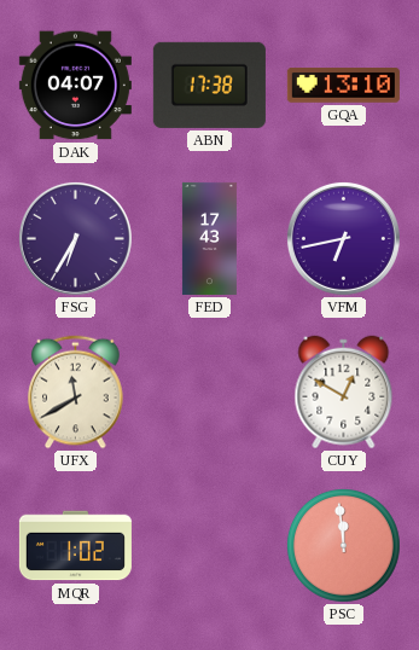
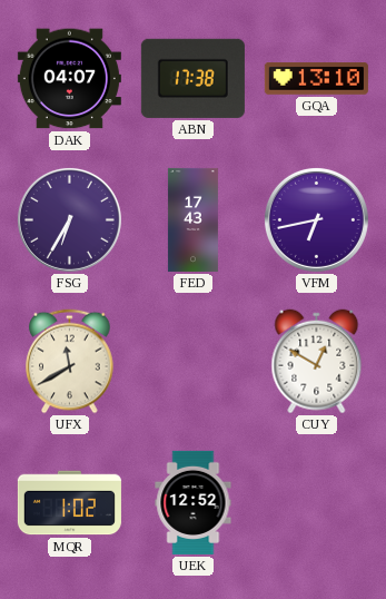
UEK: none -> 12:52
PSC: 11:59 -> none
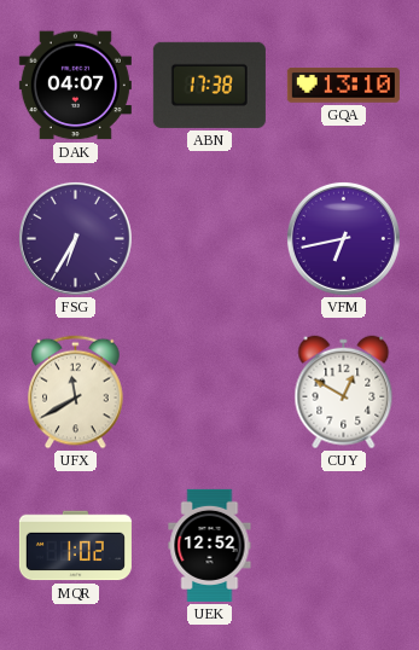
FED: 17:43 -> none
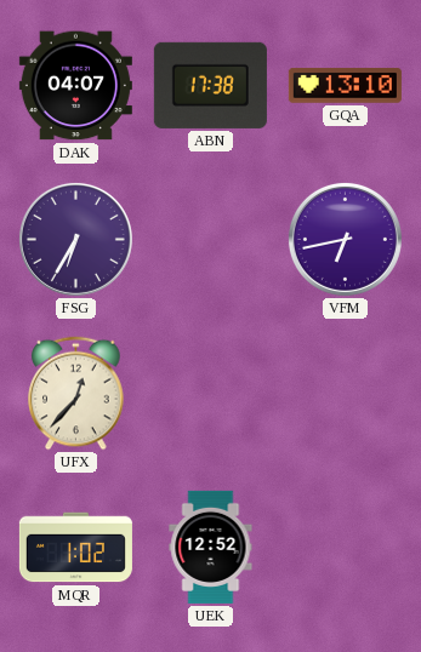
UFX: 11:40 -> 12:37
CUY: 12:50 -> none
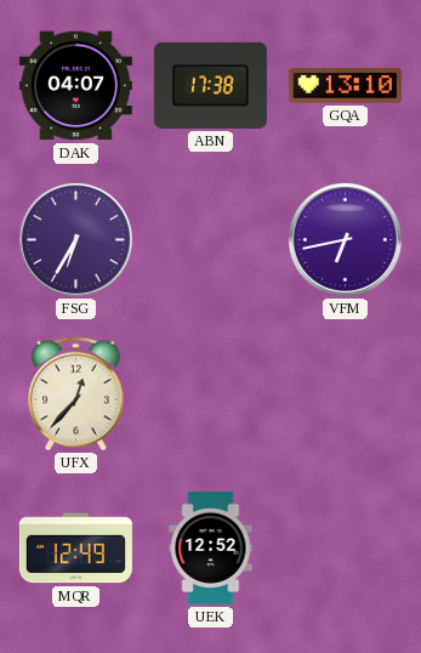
MQR: 1:02 -> 12:49
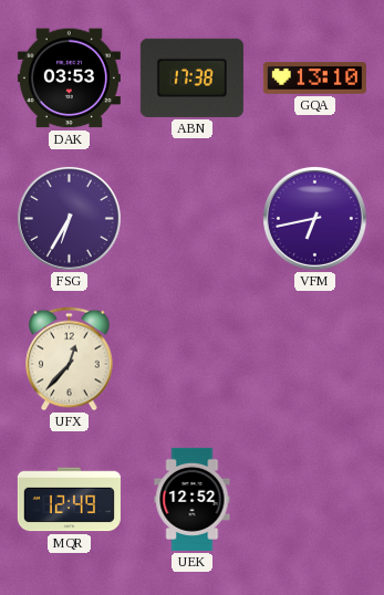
DAK: 04:07 -> 03:53
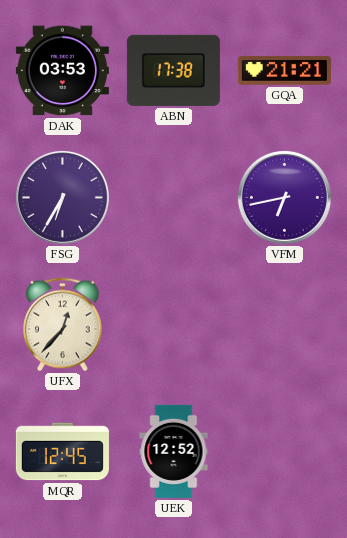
GQA: 13:10 -> 21:21
MQR: 12:49 -> 12:45
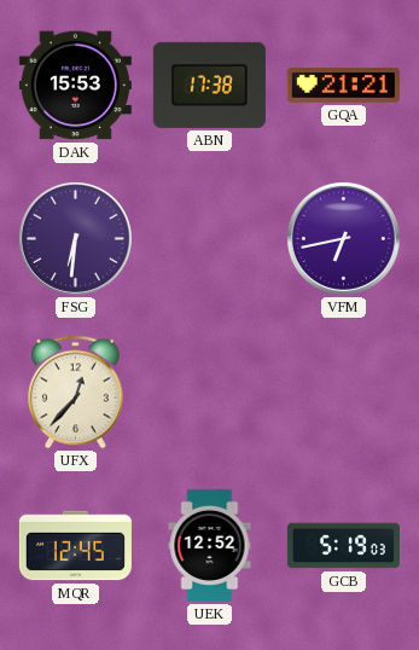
DAK: 03:53 -> 15:53
FSG: 6:35 -> 6:31
GCB: none -> 5:19
